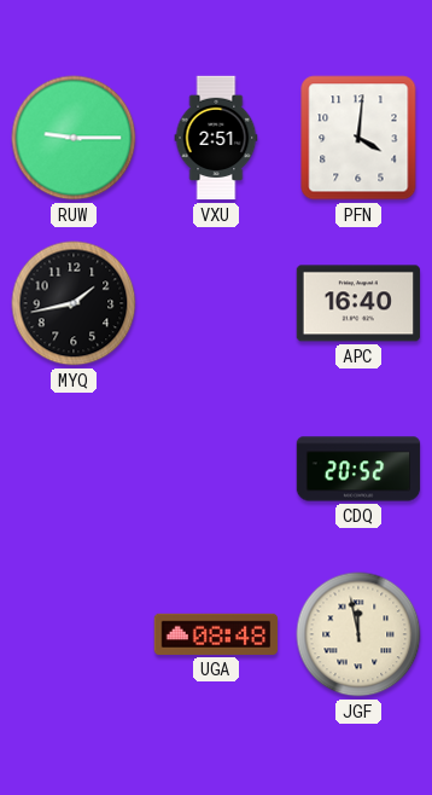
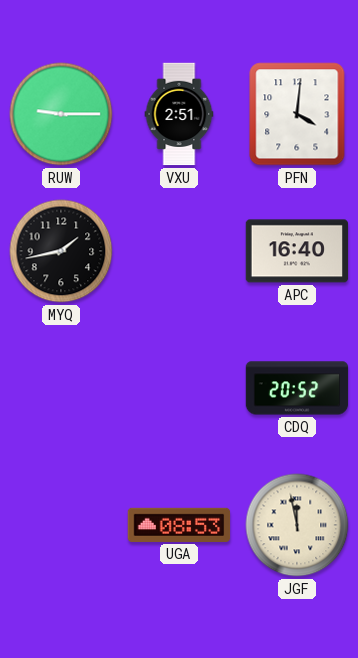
UGA: 08:48 -> 08:53
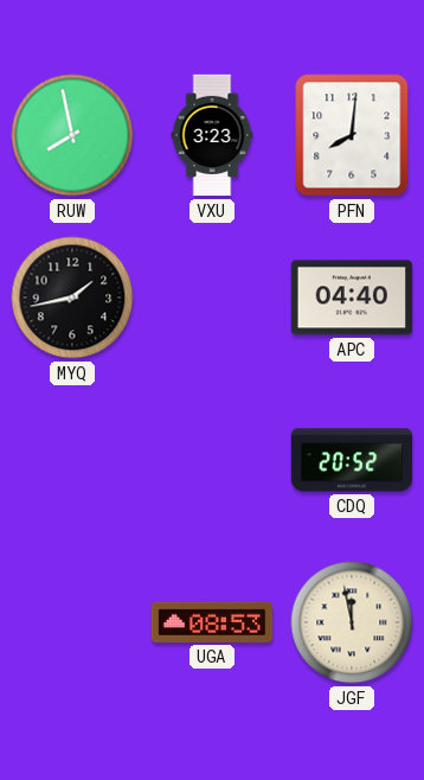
RUW: 9:15 -> 7:58
VXU: 2:51 -> 3:23
PFN: 4:01 -> 8:01
APC: 16:40 -> 04:40
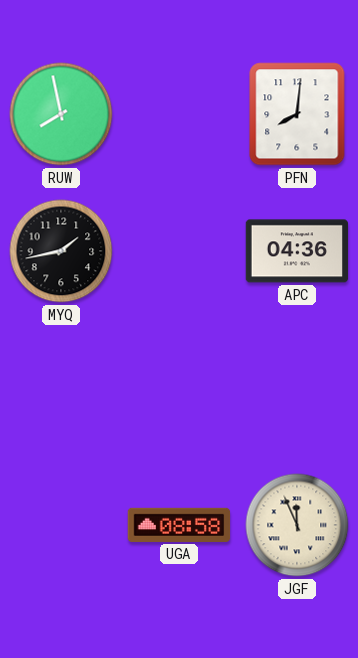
VXU: 3:23 -> none
APC: 04:40 -> 04:36
CDQ: 20:52 -> none
UGA: 08:53 -> 08:58
JGF: 11:58 -> 11:56
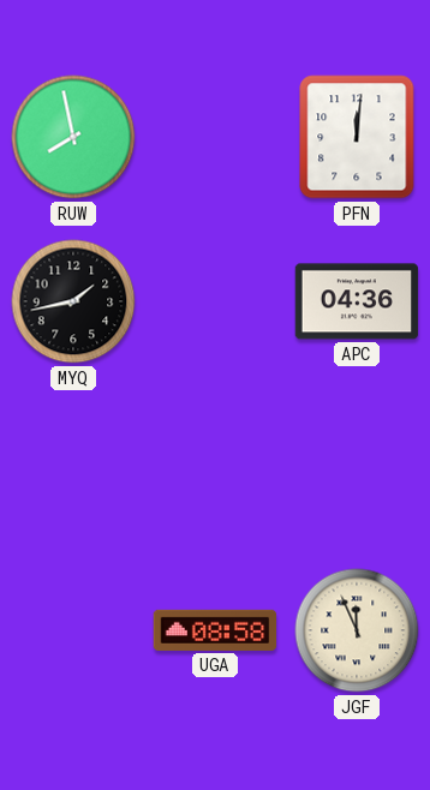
PFN: 8:01 -> 12:01
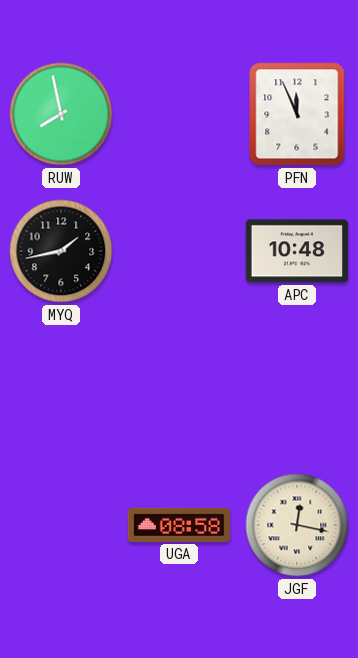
PFN: 12:01 -> 11:56
APC: 04:36 -> 10:48
JGF: 11:56 -> 12:17
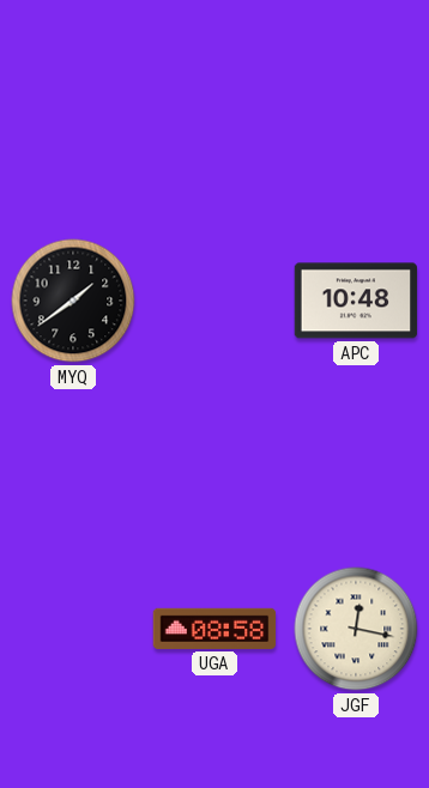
RUW: 7:58 -> none
PFN: 11:56 -> none
MYQ: 1:43 -> 1:39
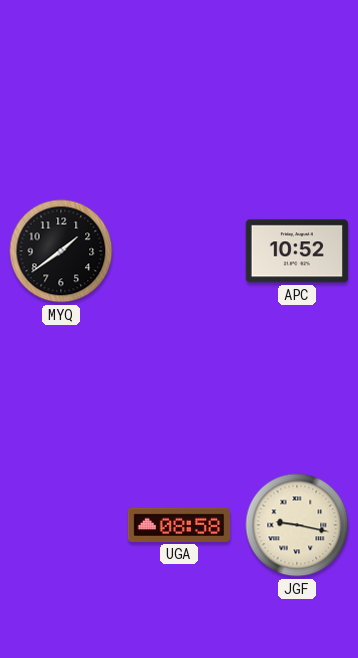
APC: 10:48 -> 10:52
JGF: 12:17 -> 9:17
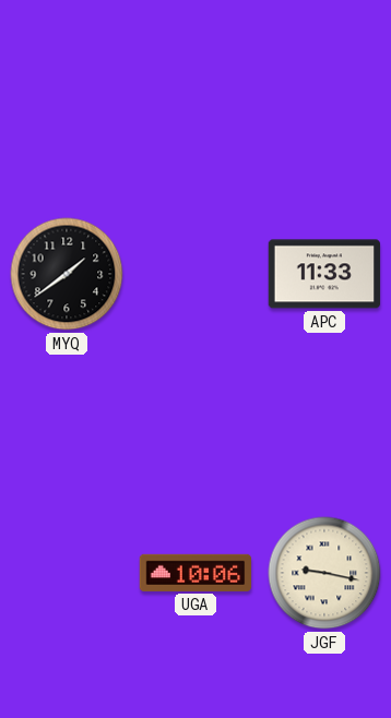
APC: 10:52 -> 11:33
UGA: 08:58 -> 10:06
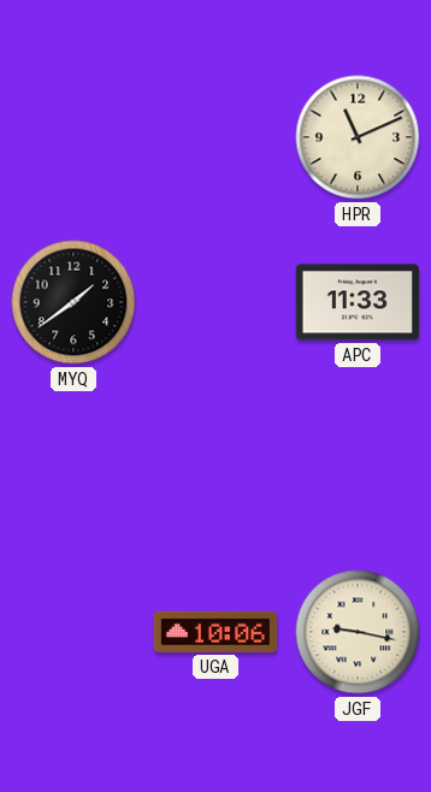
HPR: none -> 11:11
